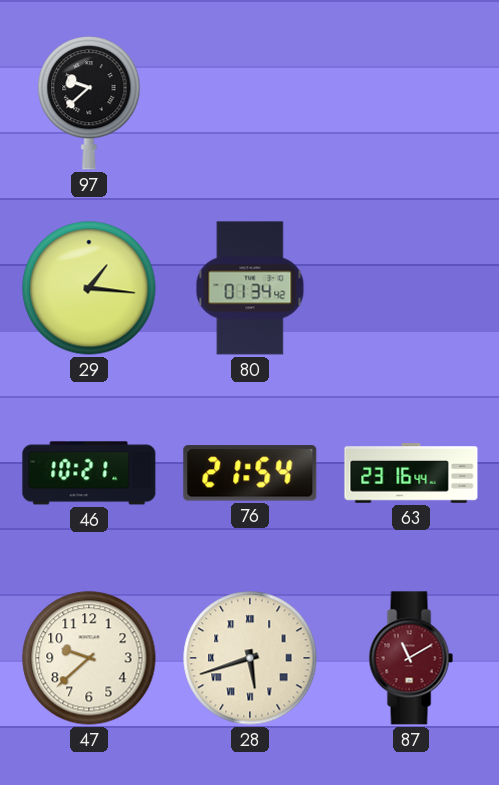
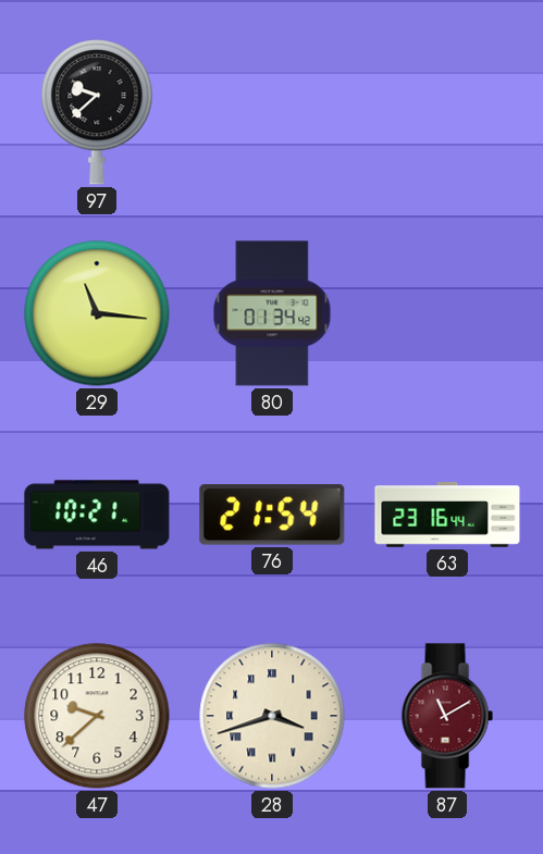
29: 1:16 -> 11:16
28: 5:42 -> 3:42
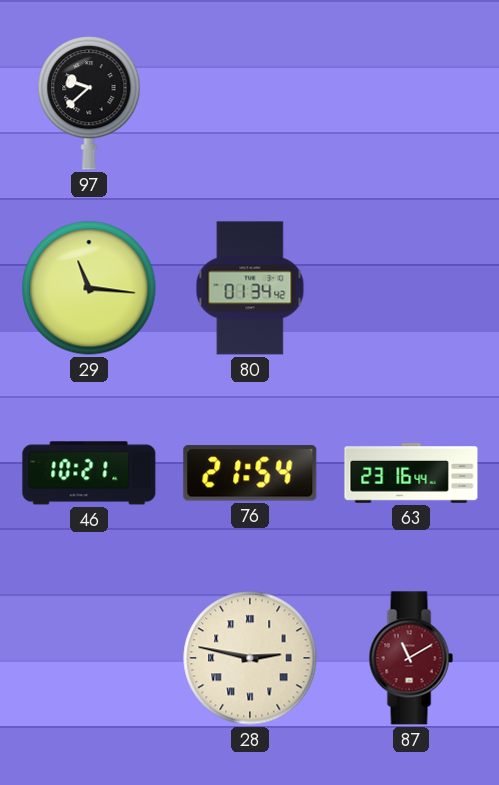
47: 9:38 -> none
28: 3:42 -> 2:47
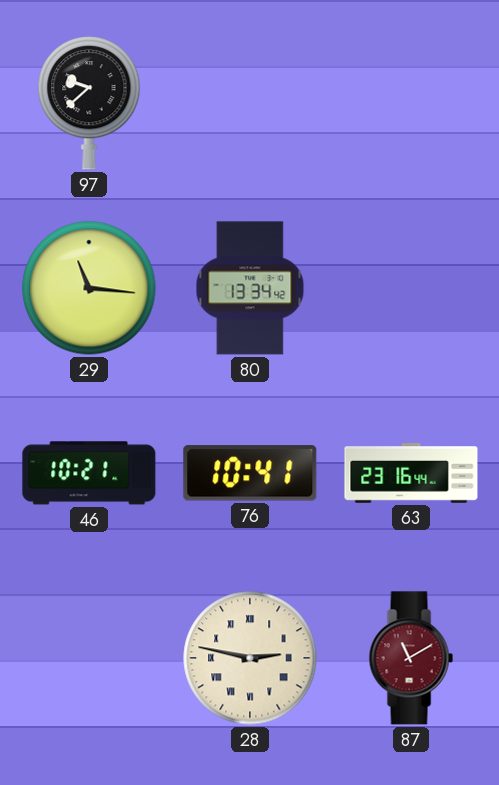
80: 01:34 -> 13:34
76: 21:54 -> 10:41
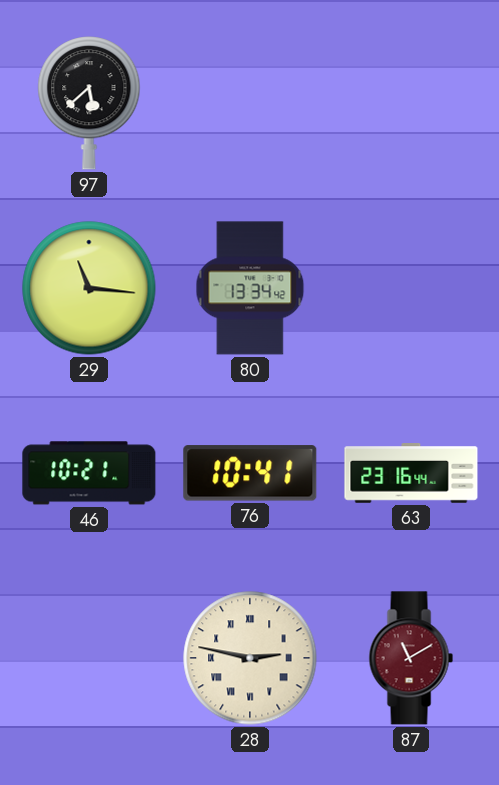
97: 9:38 -> 5:38
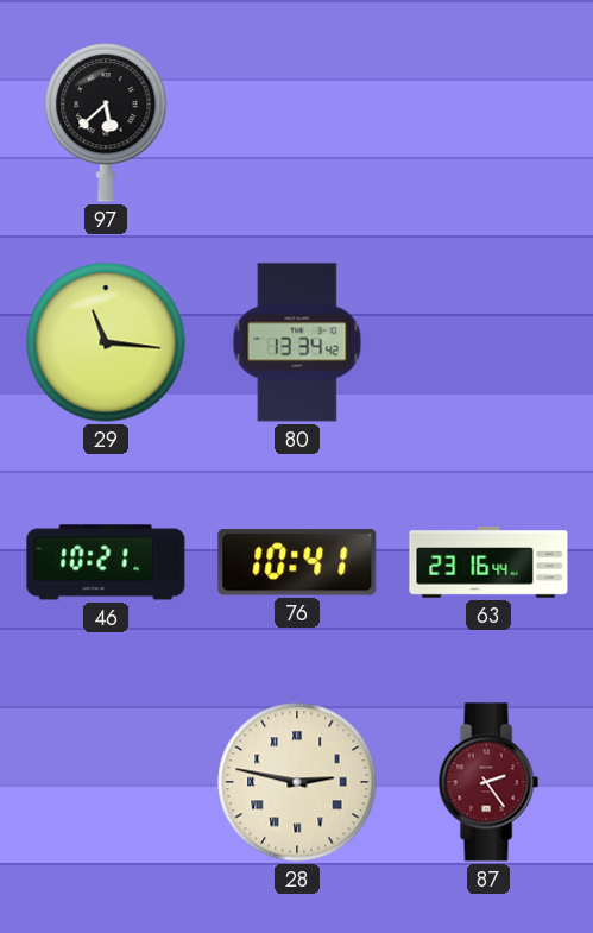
87: 11:10 -> 2:24
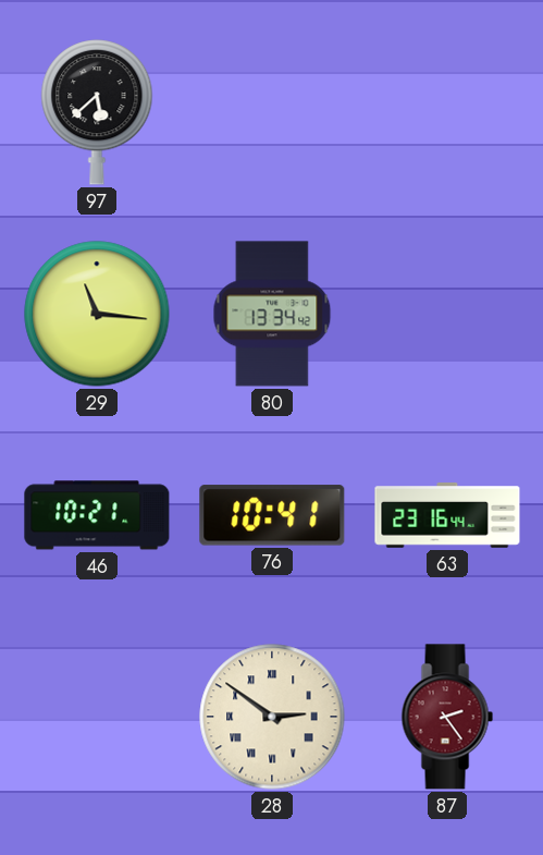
28: 2:47 -> 2:51
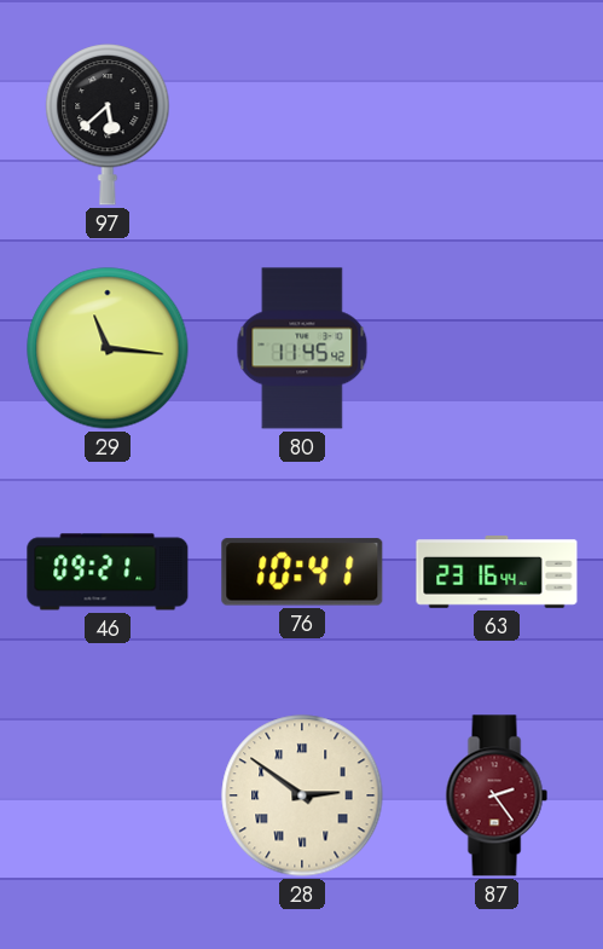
80: 13:34 -> 11:45
46: 10:21 -> 09:21
